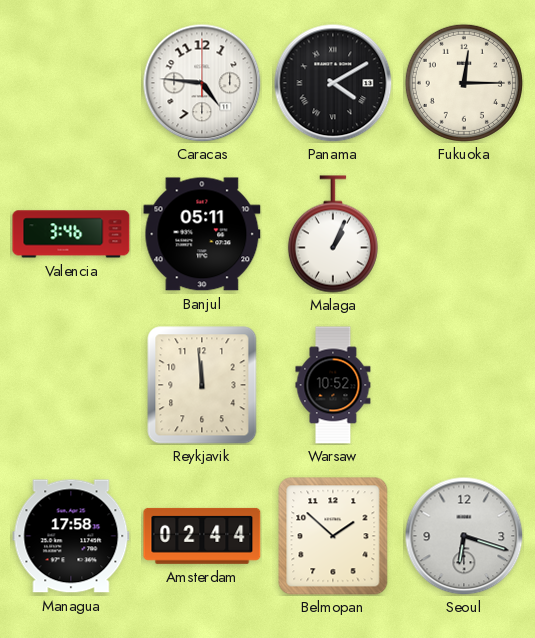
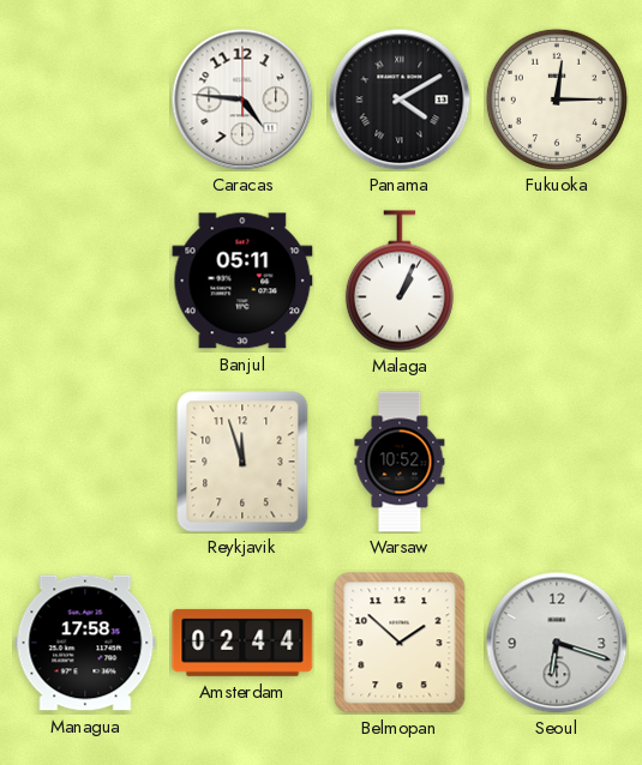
Valencia: 3:46 -> none
Reykjavik: 11:59 -> 11:57
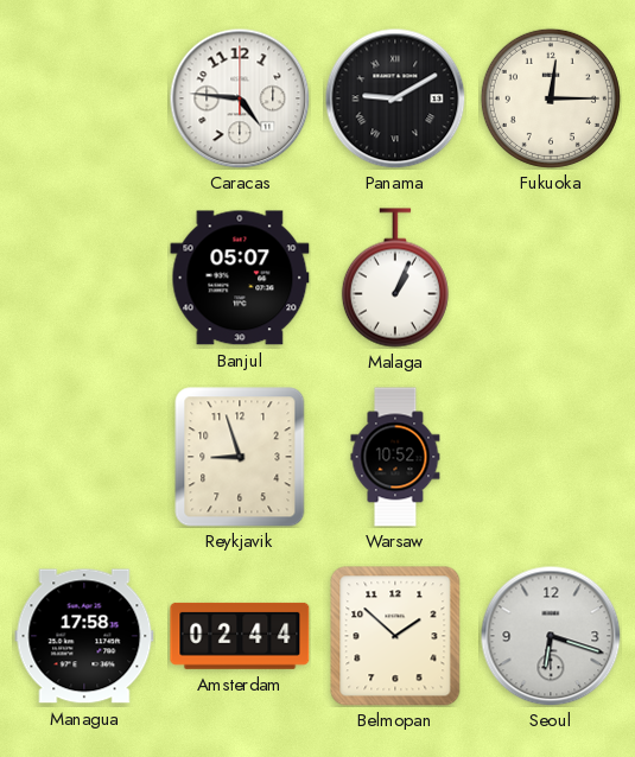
Panama: 4:10 -> 9:10
Banjul: 05:11 -> 05:07
Reykjavik: 11:57 -> 8:57
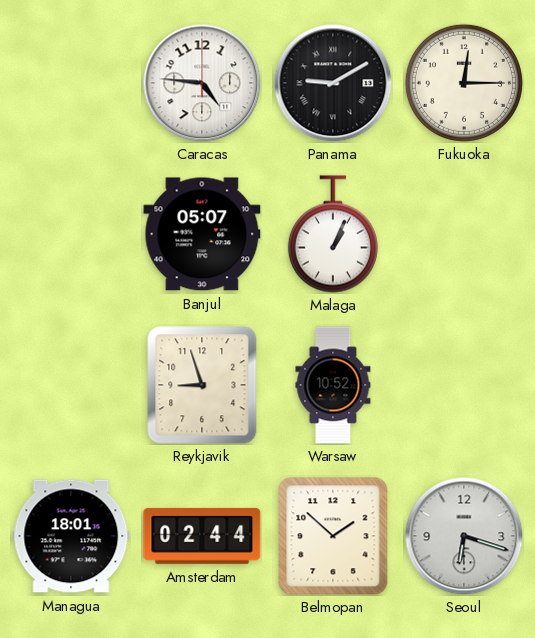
Managua: 17:58 -> 18:01
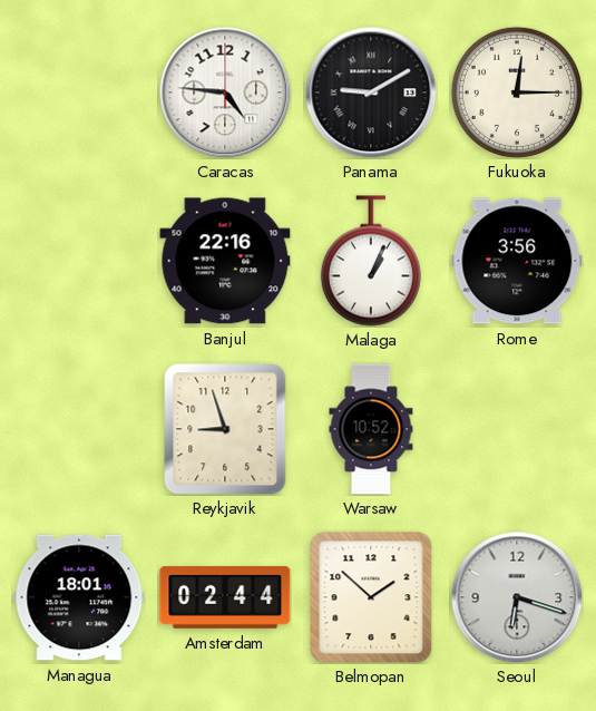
Banjul: 05:07 -> 22:16
Rome: none -> 3:56
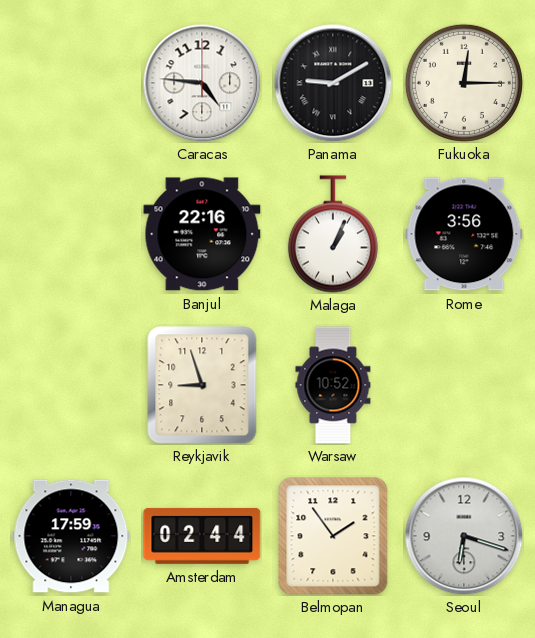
Managua: 18:01 -> 17:59
Belmopan: 1:52 -> 1:54
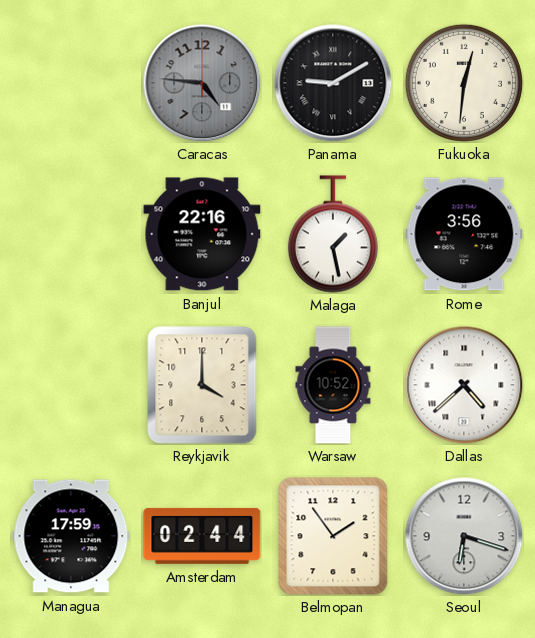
Caracas dial: white -> grey
Fukuoka: 12:15 -> 12:31
Malaga: 1:04 -> 1:28
Reykjavik: 8:57 -> 4:00
Dallas: none -> 4:38
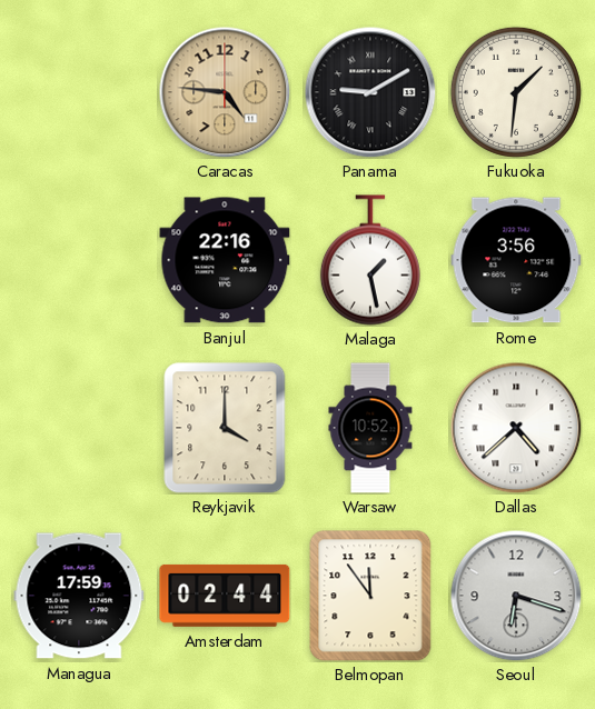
Caracas dial: grey -> champagne
Fukuoka: 12:31 -> 1:31
Belmopan: 1:54 -> 11:54
